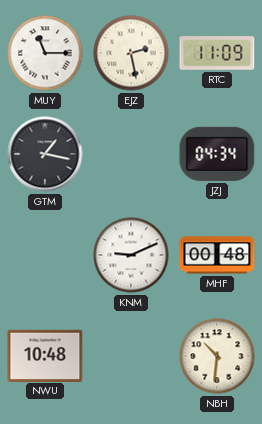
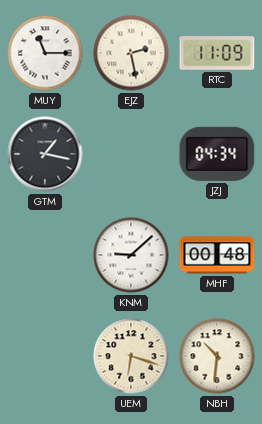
KNM: 9:11 -> 9:08
NWU: 10:48 -> none
UEM: none -> 6:18
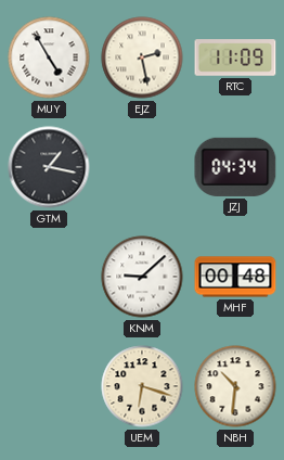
MUY: 11:15 -> 4:55
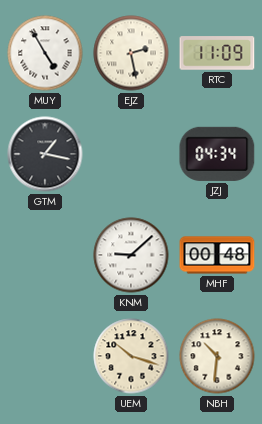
UEM: 6:18 -> 10:18
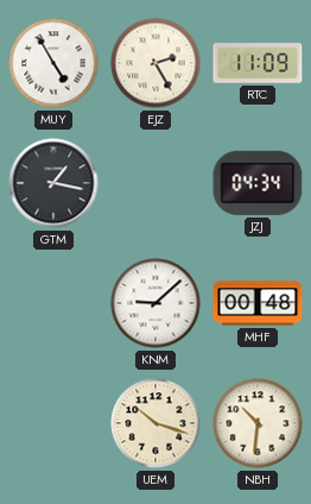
EJZ: 2:28 -> 2:25
